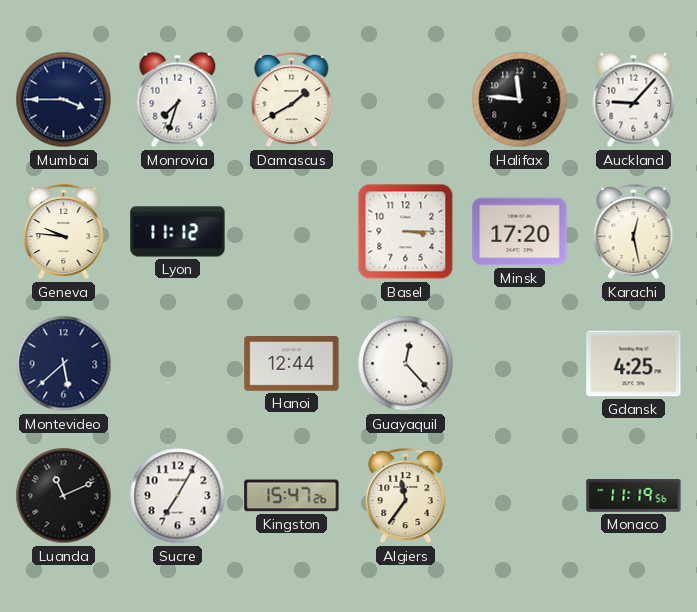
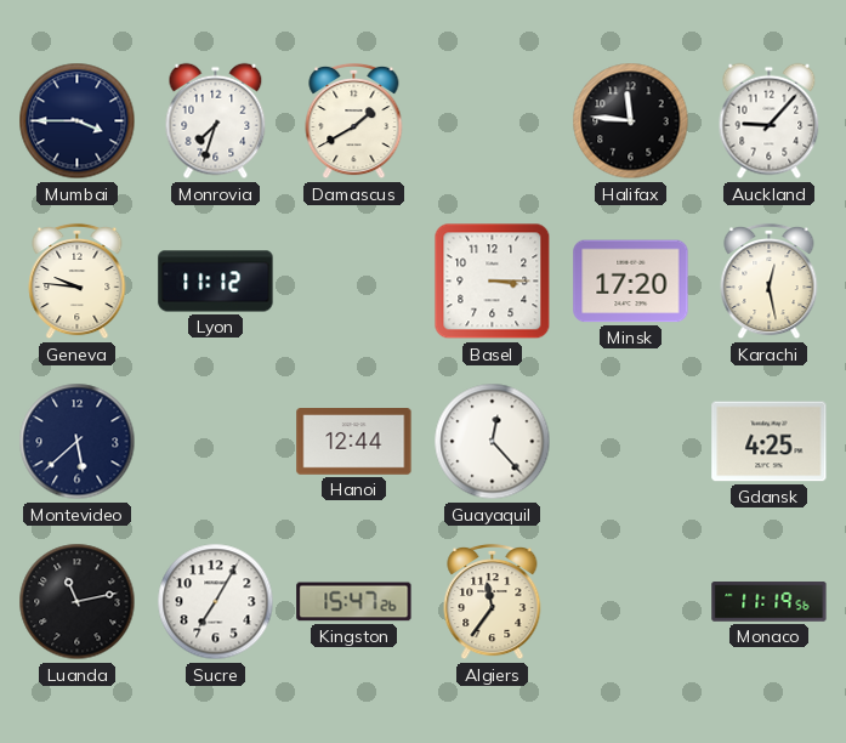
Luanda: 11:11 -> 11:13
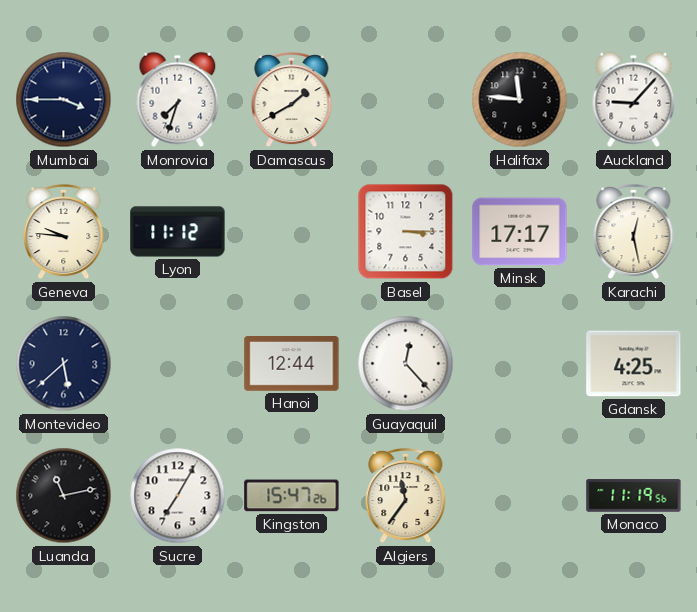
Minsk: 17:20 -> 17:17
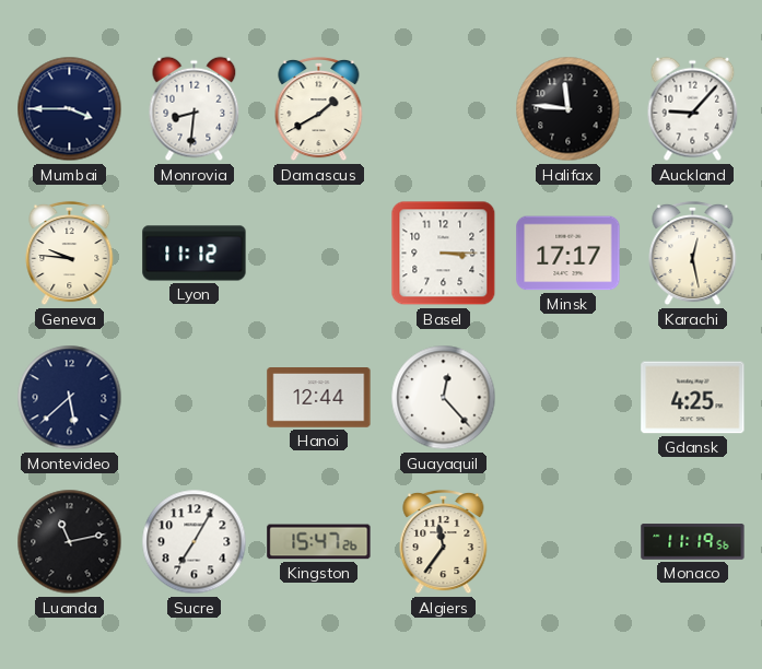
Monrovia: 7:33 -> 8:31
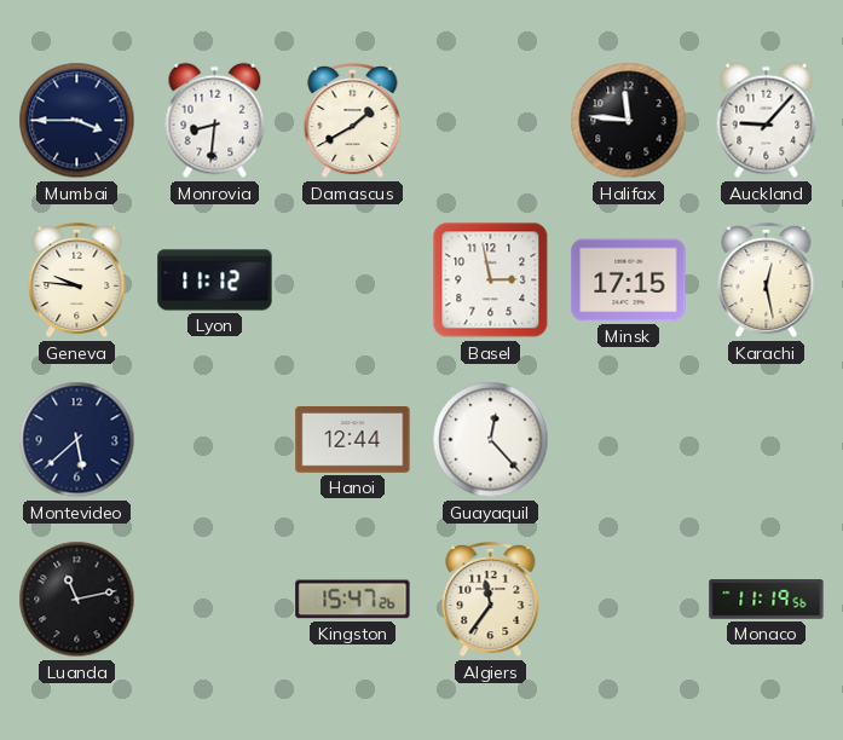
Basel: 3:15 -> 2:58
Minsk: 17:17 -> 17:15
Gdansk: 4:25 -> none
Sucre: 7:05 -> none
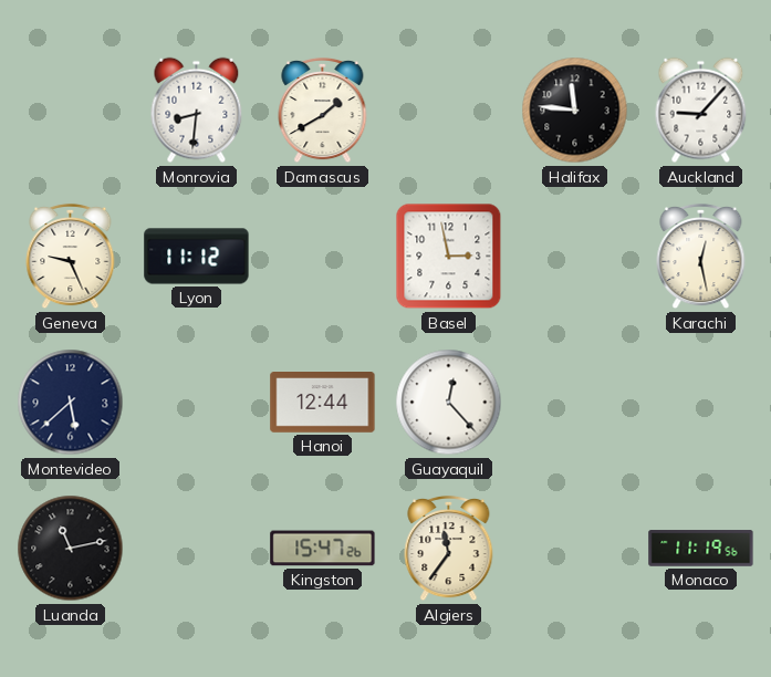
Mumbai: 3:45 -> none
Geneva: 9:46 -> 9:26
Minsk: 17:15 -> none
